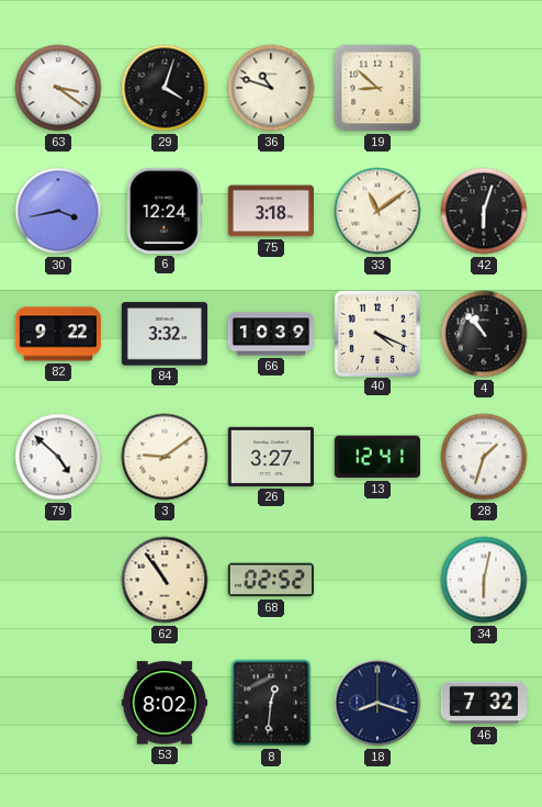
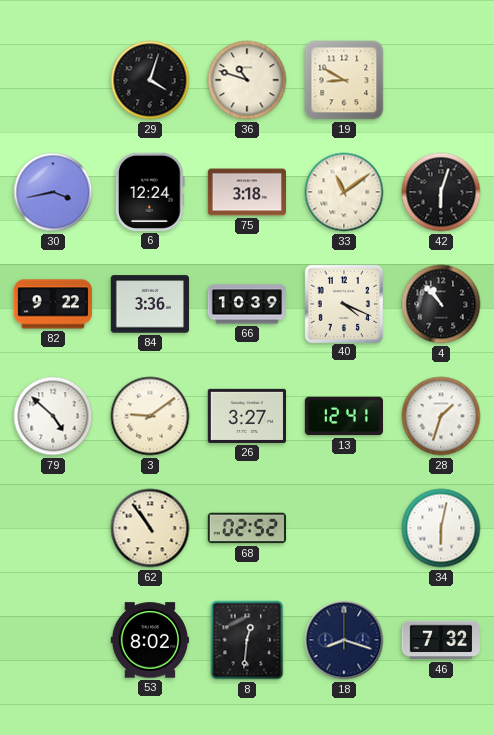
63: 3:21 -> none
19: 8:52 -> 8:50
84: 3:32 -> 3:36
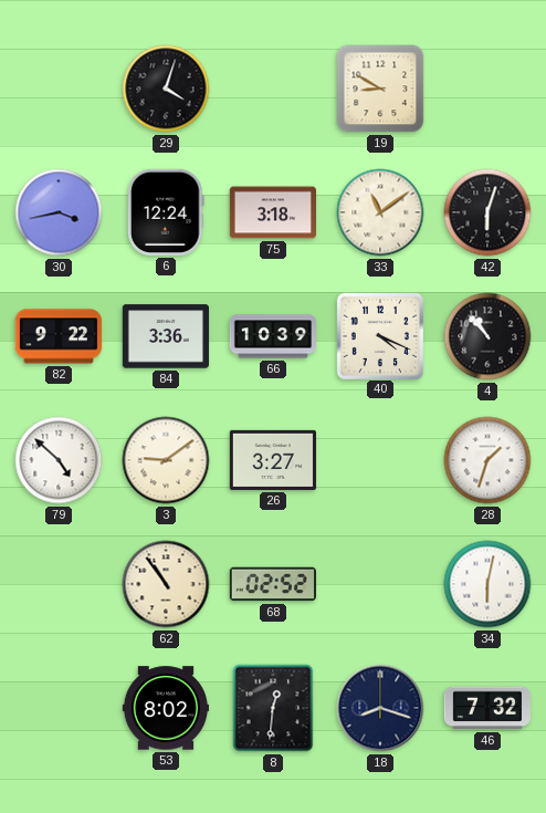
36: 10:48 -> none
13: 12:41 -> none
